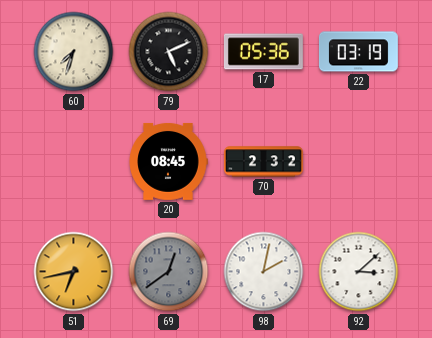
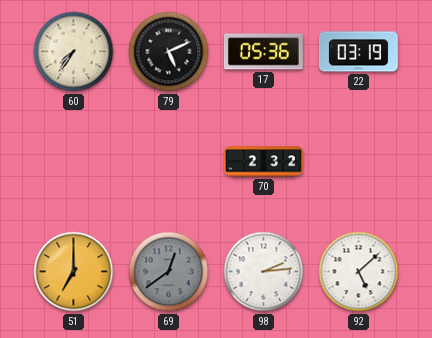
60: 7:33 -> 7:36
20: 08:45 -> none
51: 6:43 -> 7:00
98: 2:02 -> 2:14
92: 3:08 -> 5:08
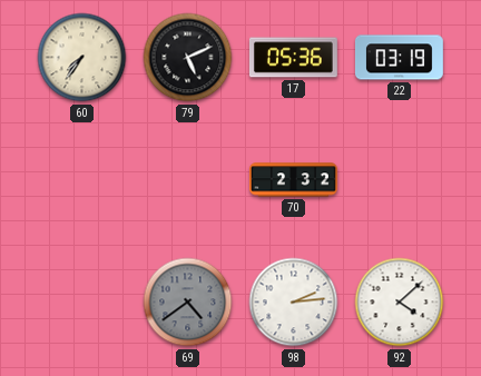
51: 7:00 -> none
69: 12:39 -> 4:39
92: 5:08 -> 4:08
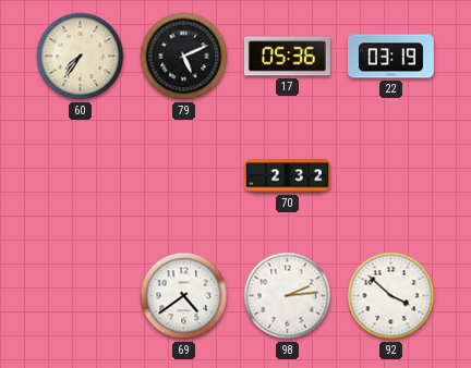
69 dial: grey -> white
92: 4:08 -> 3:52
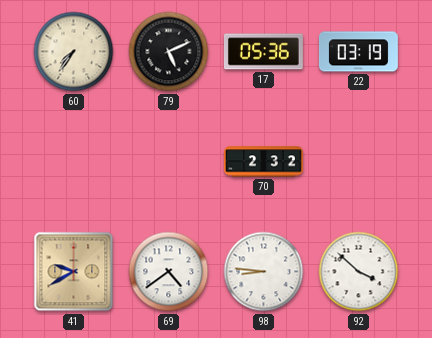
41: none -> 9:40
98: 2:14 -> 8:46
